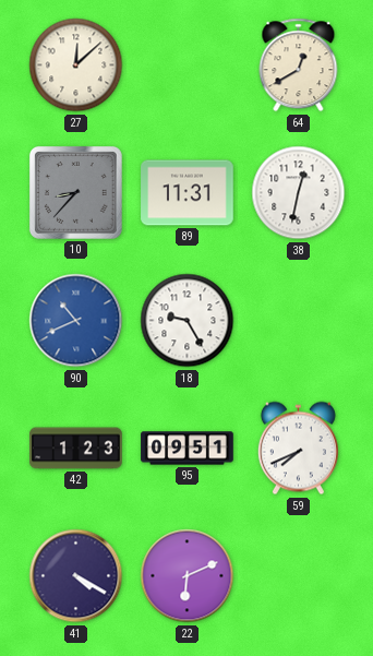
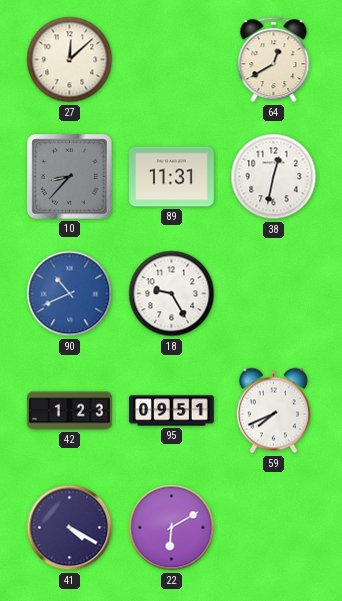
22: 6:11 -> 6:10
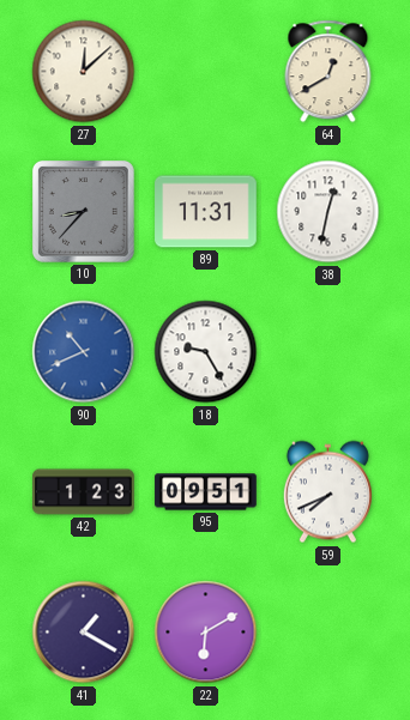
41: 4:20 -> 1:20
